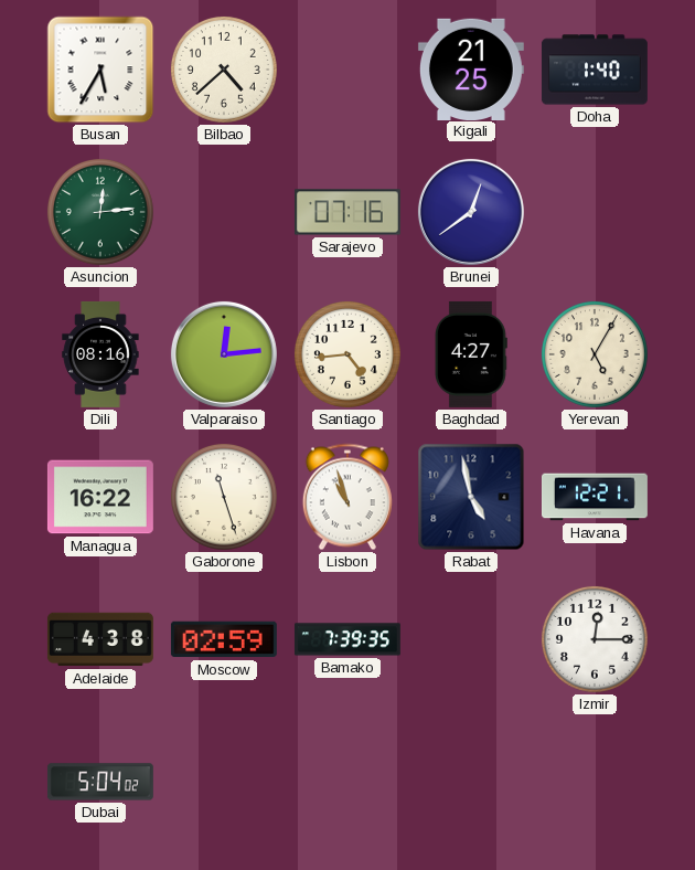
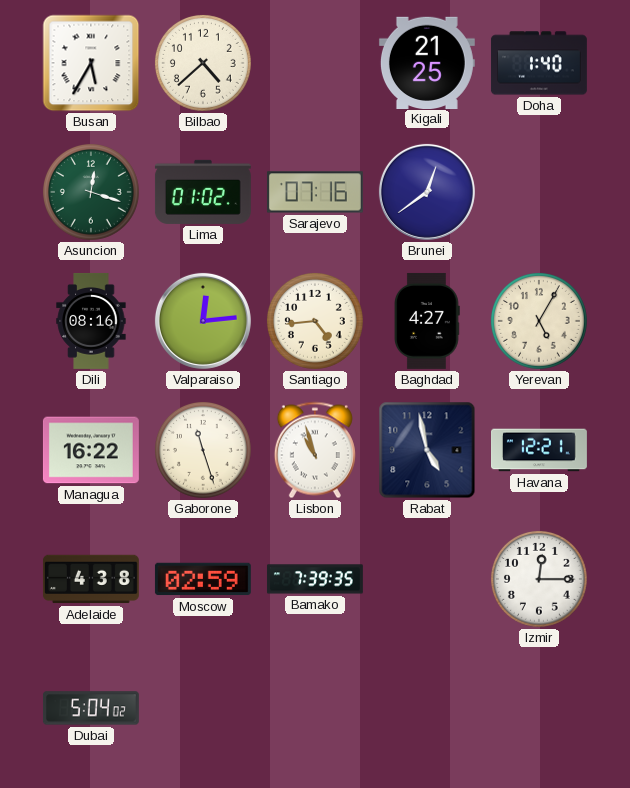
Asuncion: 12:14 -> 12:18
Lima: none -> 01:02
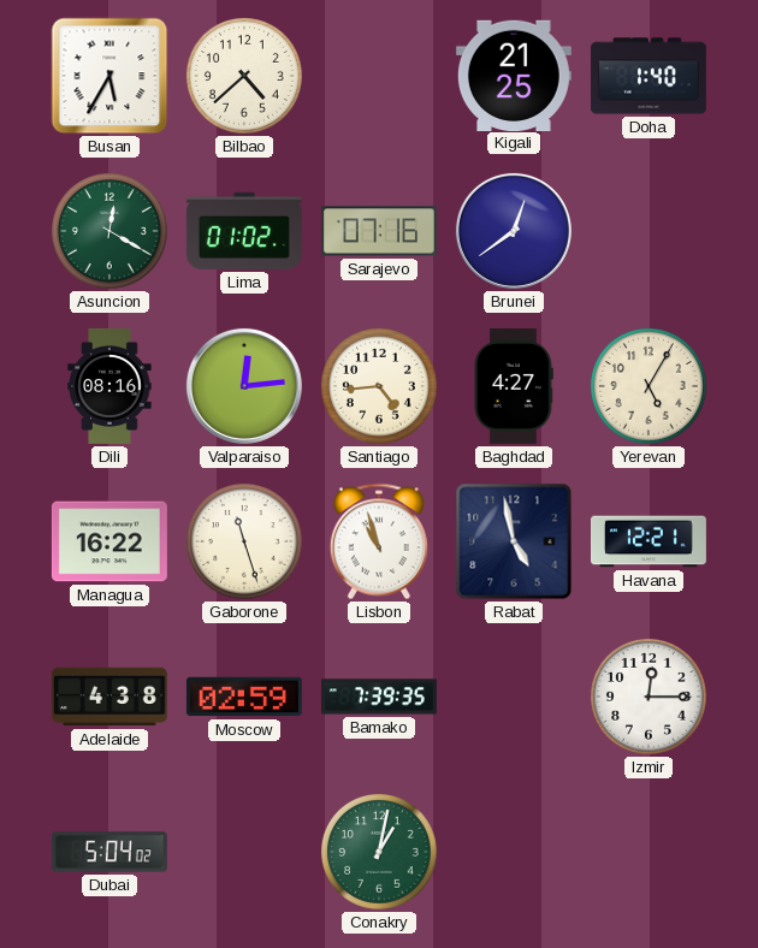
Asuncion: 12:18 -> 12:20
Conakry: none -> 1:02
